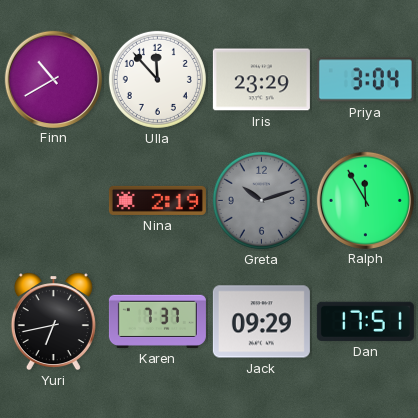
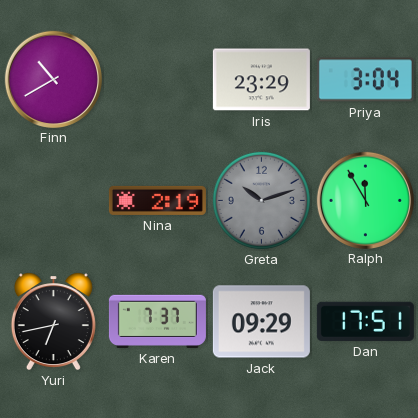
Ulla: 11:53 -> none
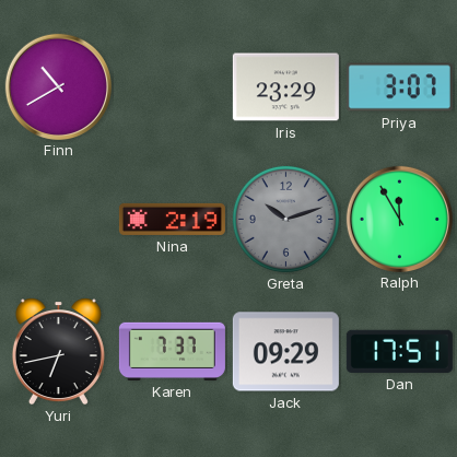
Priya: 3:04 -> 3:07
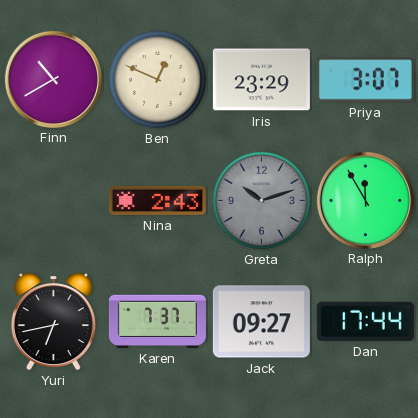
Ben: none -> 12:49
Nina: 2:19 -> 2:43
Jack: 09:29 -> 09:27
Dan: 17:51 -> 17:44
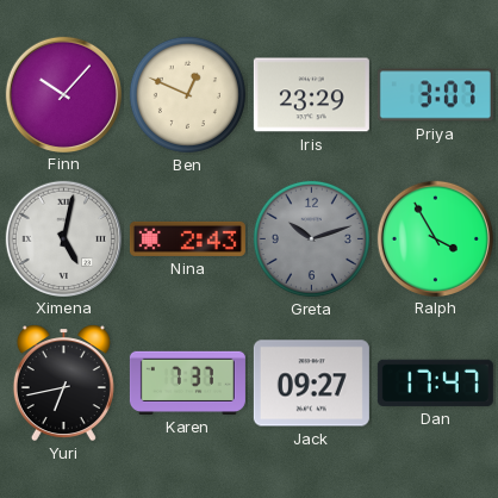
Finn: 10:40 -> 10:07
Ximena: none -> 5:02
Ralph: 11:55 -> 3:55
Dan: 17:44 -> 17:47
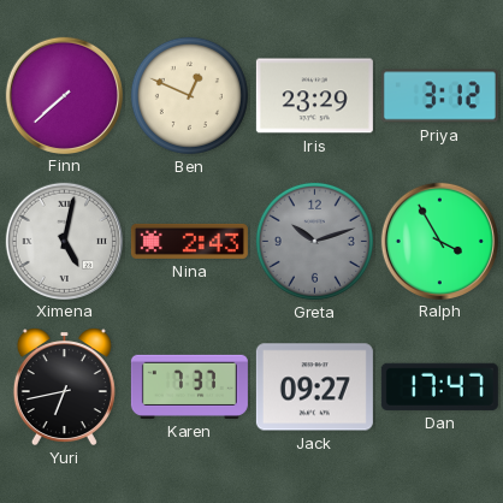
Finn: 10:07 -> 7:38
Priya: 3:07 -> 3:12
